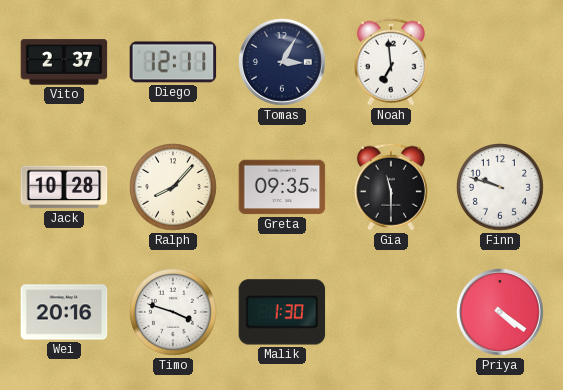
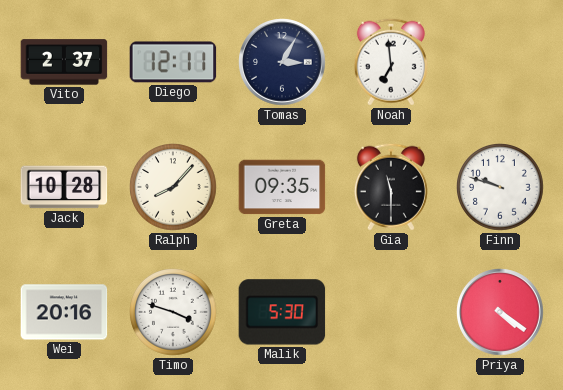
Malik: 1:30 -> 5:30
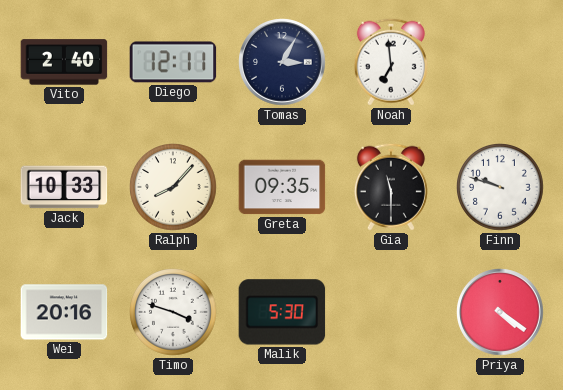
Vito: 2:37 -> 2:40
Jack: 10:28 -> 10:33
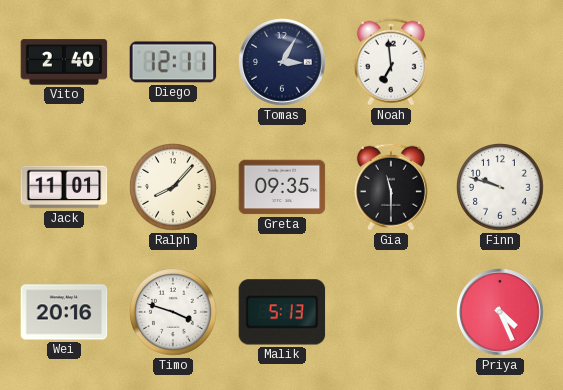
Jack: 10:33 -> 11:01
Malik: 5:30 -> 5:13
Priya: 4:21 -> 4:26
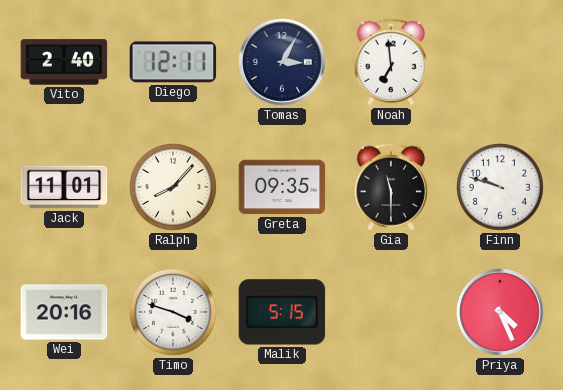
Malik: 5:13 -> 5:15
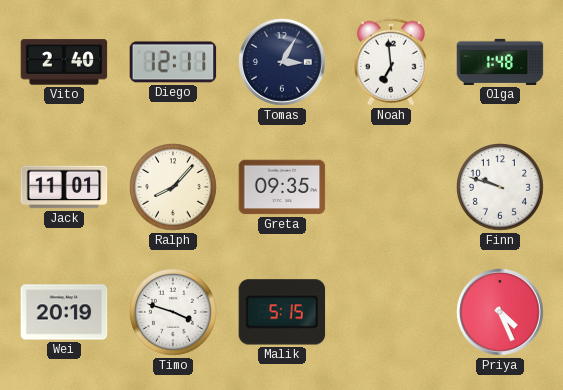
Olga: none -> 1:48
Gia: 11:30 -> none
Wei: 20:16 -> 20:19
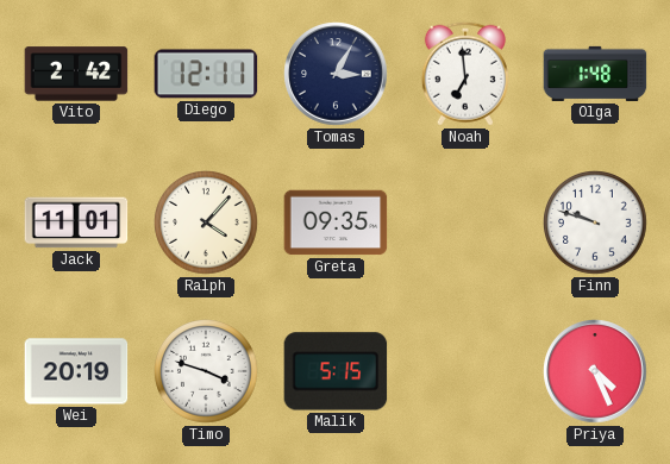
Vito: 2:40 -> 2:42
Ralph: 8:07 -> 4:07
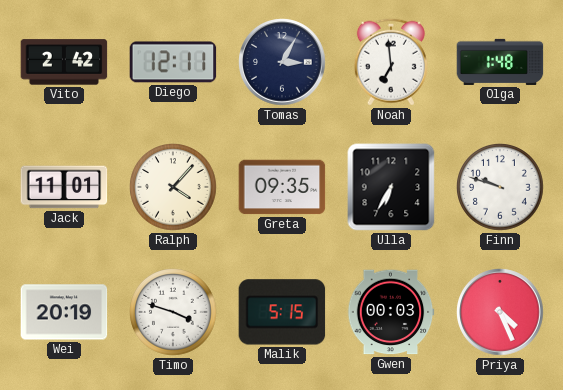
Ulla: none -> 6:35
Gwen: none -> 00:03
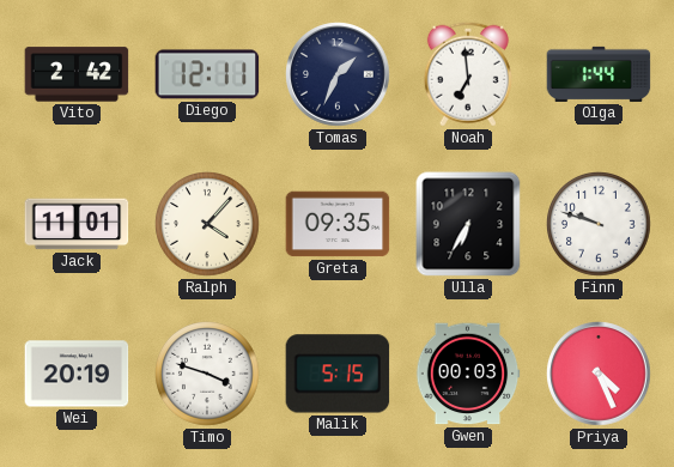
Tomas: 3:05 -> 1:34
Olga: 1:48 -> 1:44
